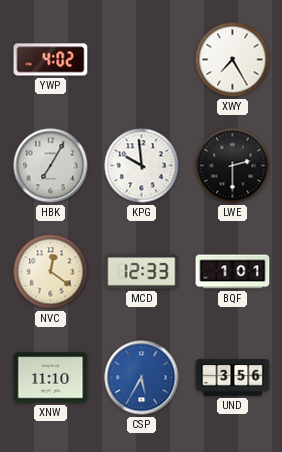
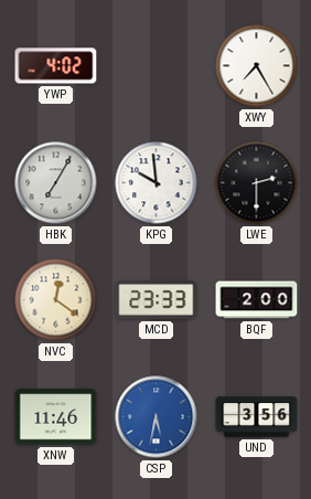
MCD: 12:33 -> 23:33
BQF: 1:01 -> 2:00
XNW: 11:10 -> 11:46
CSP: 5:35 -> 5:32
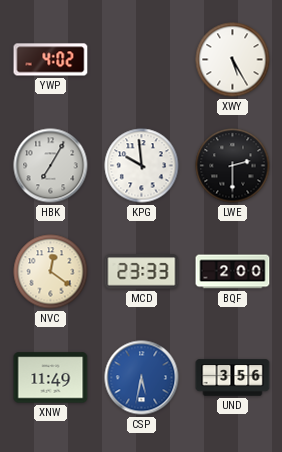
XWY: 7:25 -> 5:25
XNW: 11:46 -> 11:49
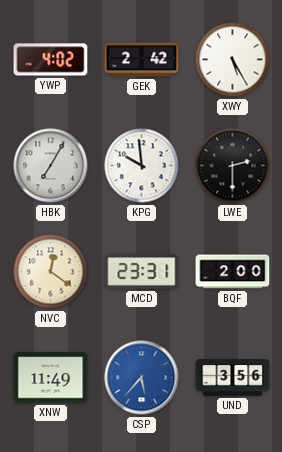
GEK: none -> 2:42
MCD: 23:33 -> 23:31
CSP: 5:32 -> 5:37
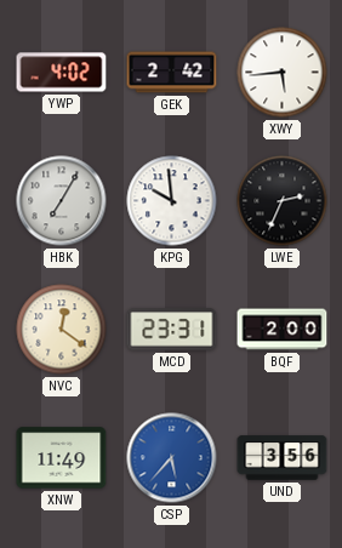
XWY: 5:25 -> 5:44
LWE: 2:30 -> 2:34
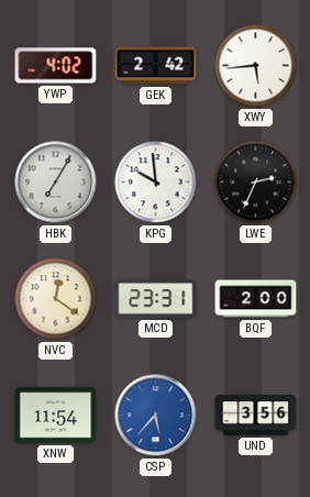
XNW: 11:49 -> 11:54
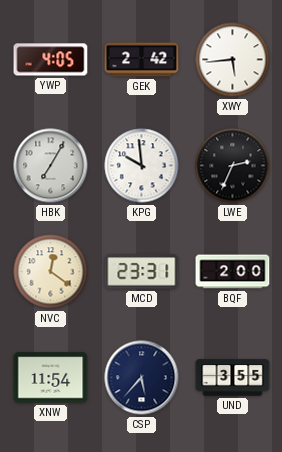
YWP: 4:02 -> 4:05
CSP dial: blue -> navy
UND: 3:56 -> 3:55
